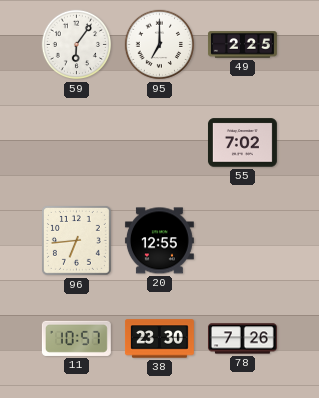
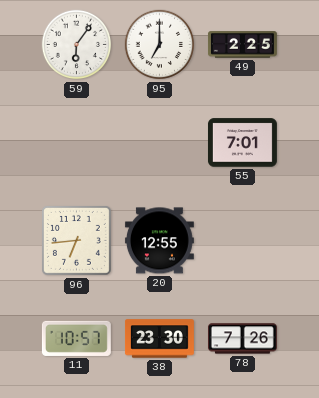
55: 7:02 -> 7:01
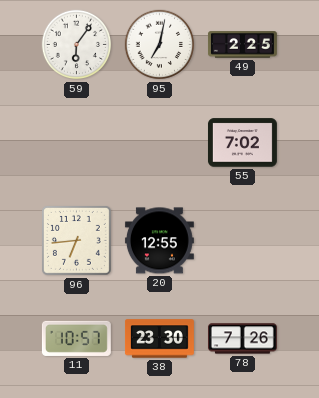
95: 7:00 -> 7:02
55: 7:01 -> 7:02
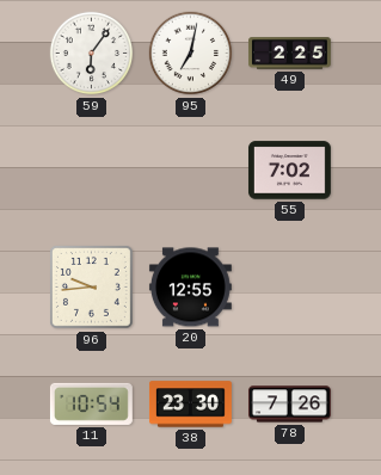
96: 6:44 -> 9:44
11: 10:57 -> 10:54
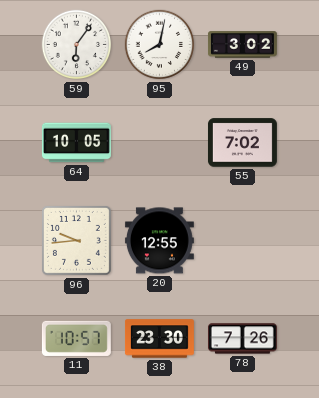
95: 7:02 -> 8:02
49: 2:25 -> 3:02
64: none -> 10:05
11: 10:54 -> 10:57
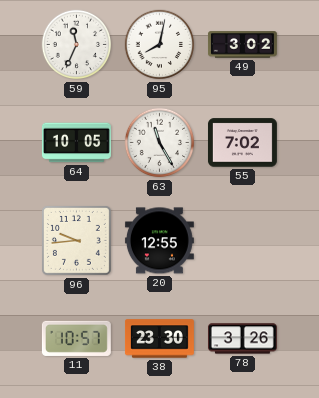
59: 6:06 -> 11:34
63: none -> 11:25
78: 7:26 -> 3:26
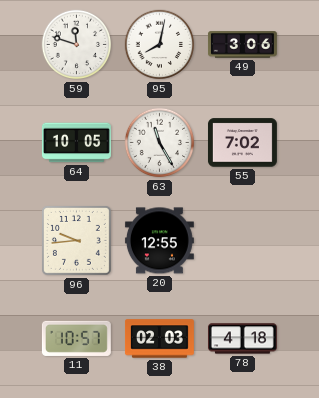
59: 11:34 -> 11:48
49: 3:02 -> 3:06
38: 23:30 -> 02:03
78: 3:26 -> 4:18
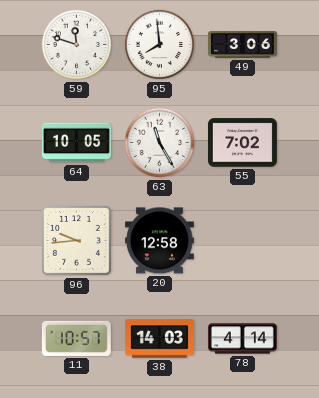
95: 8:02 -> 7:59
20: 12:55 -> 12:58
38: 02:03 -> 14:03
78: 4:18 -> 4:14
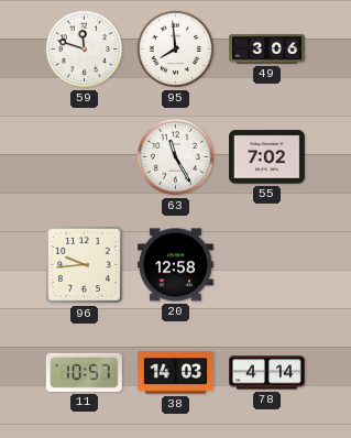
64: 10:05 -> none
